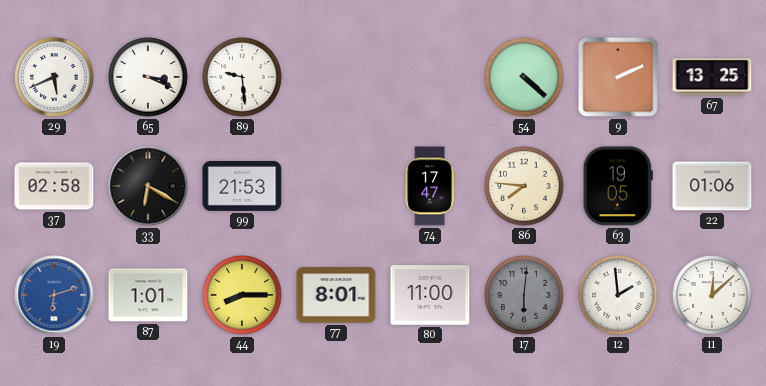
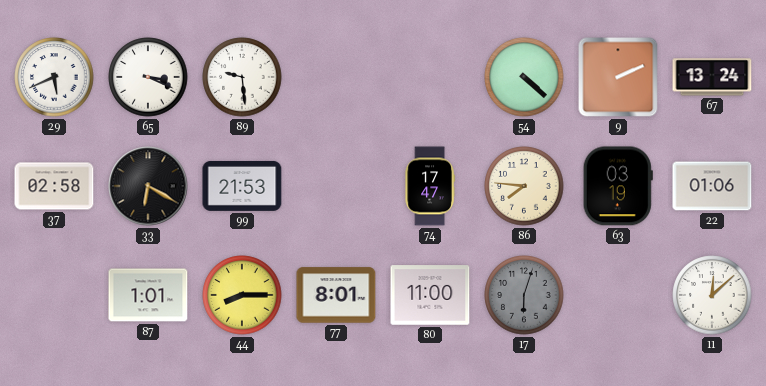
67: 13:25 -> 13:24
63: 19:05 -> 03:19
19: 6:12 -> none
17: 6:01 -> 6:03
12: 1:59 -> none
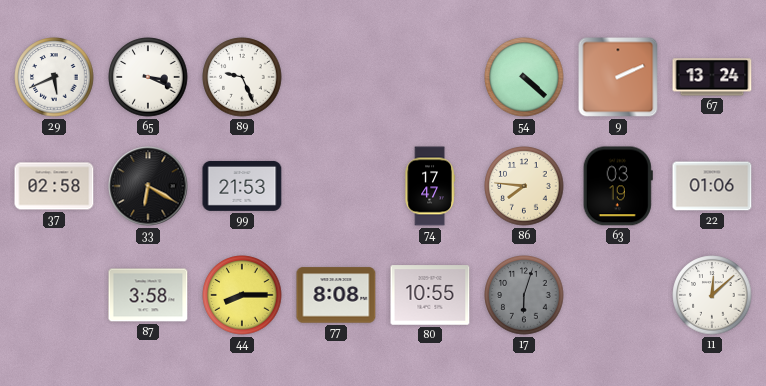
89: 9:29 -> 9:26
87: 1:01 -> 3:58
77: 8:01 -> 8:08
80: 11:00 -> 10:55
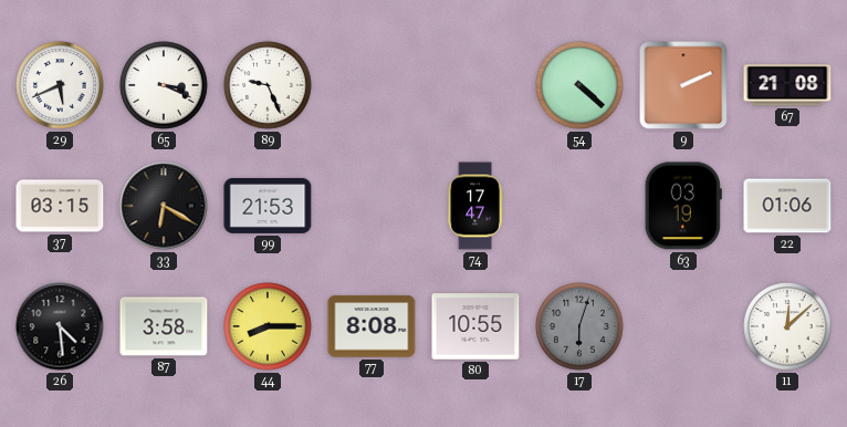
67: 13:24 -> 21:08
37: 02:58 -> 03:15
86: 7:46 -> none
26: none -> 4:29
